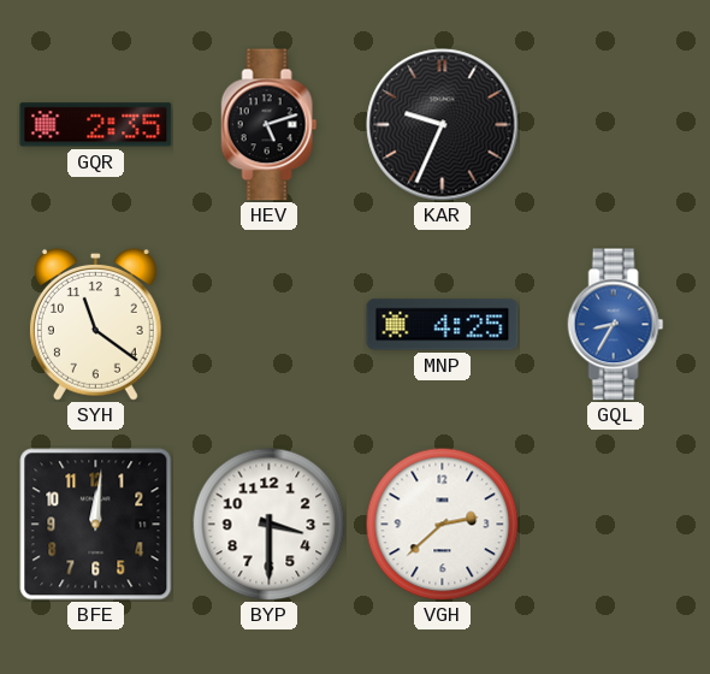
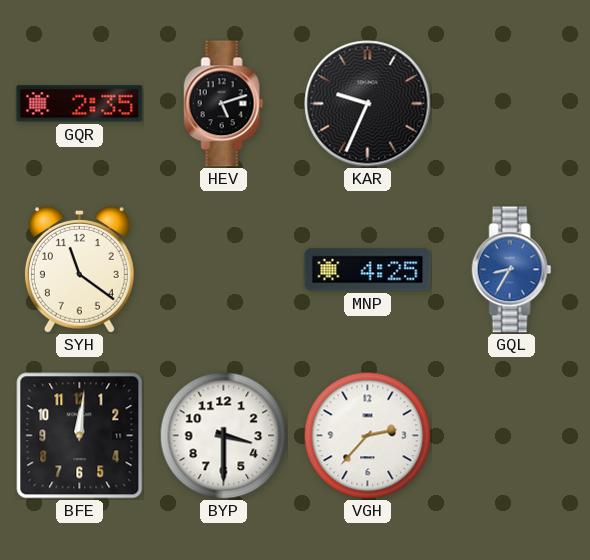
VGH: 2:38 -> 2:37
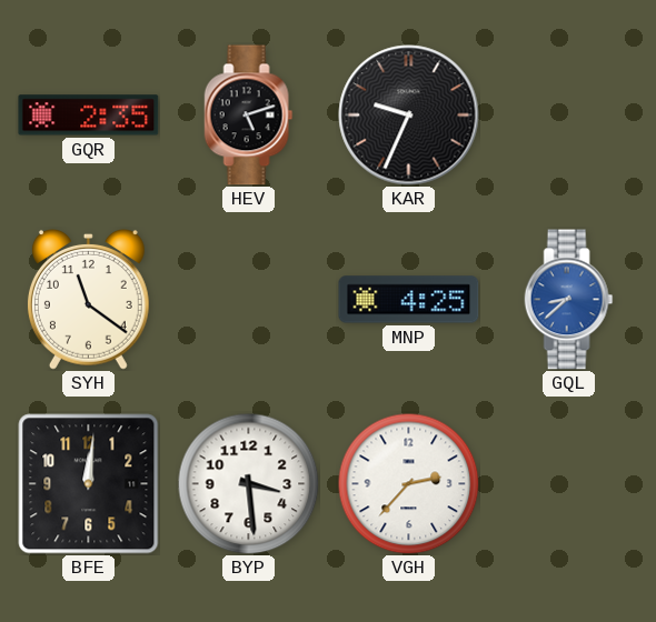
GQL: 8:35 -> 8:38
BYP: 3:30 -> 3:29
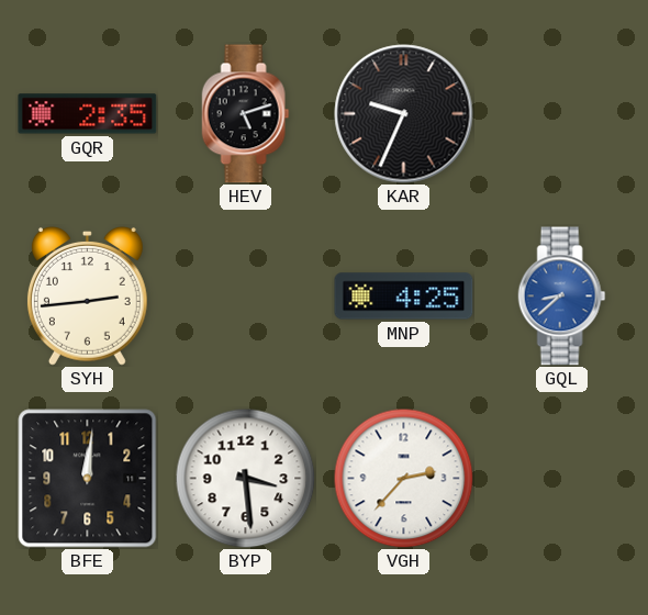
SYH: 11:21 -> 2:44
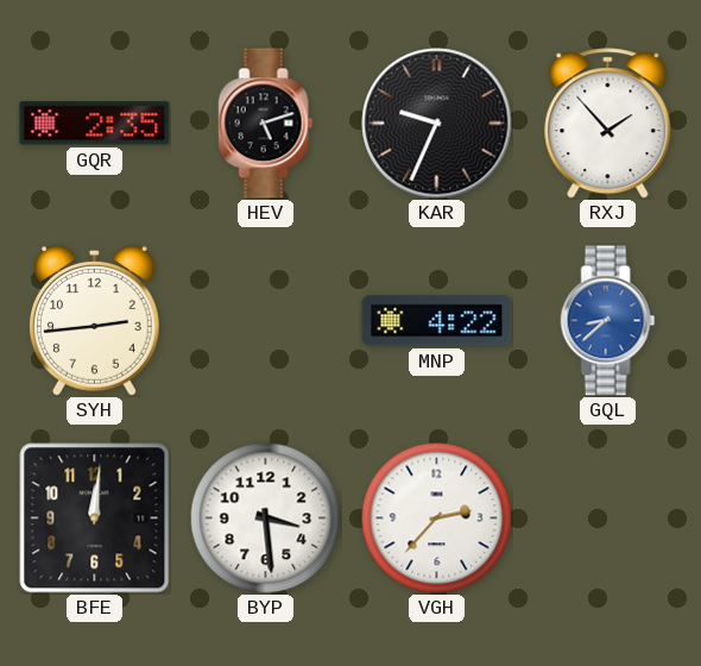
RXJ: none -> 1:53
MNP: 4:25 -> 4:22
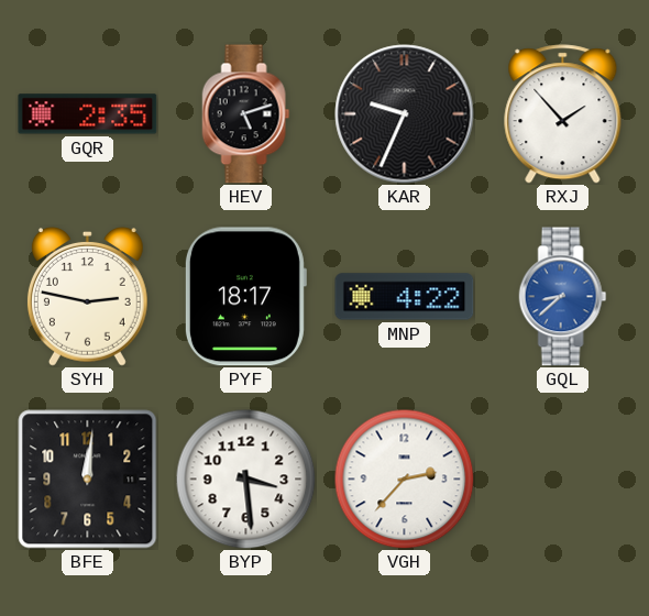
SYH: 2:44 -> 2:47
PYF: none -> 18:17
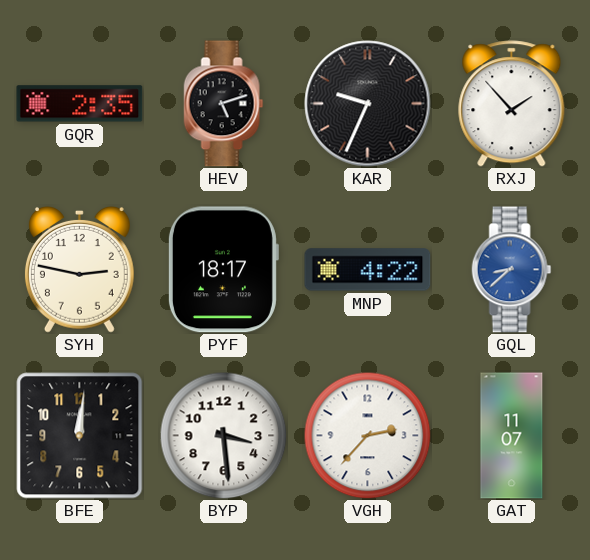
GAT: none -> 11:07
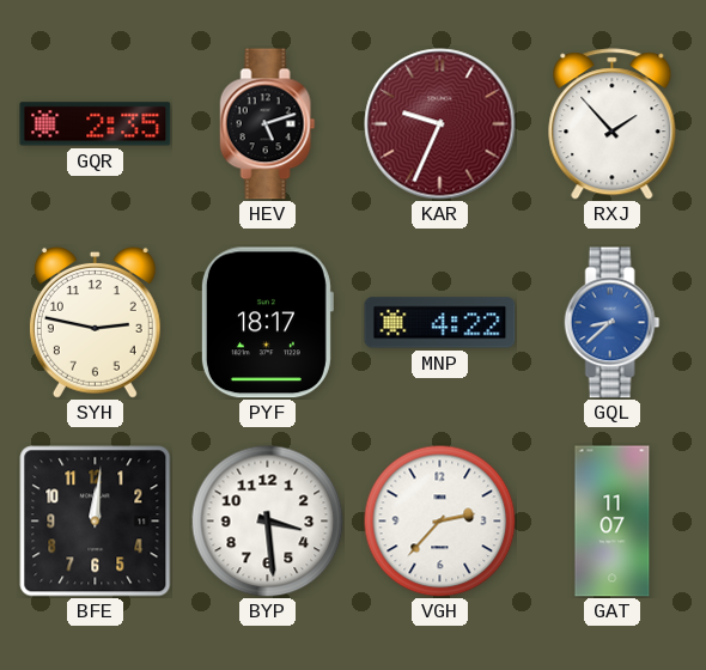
KAR dial: black -> burgundy
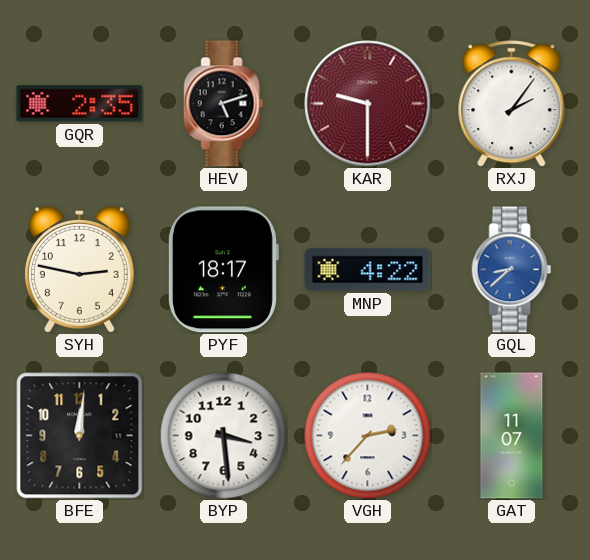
KAR: 9:34 -> 9:30
RXJ: 1:53 -> 2:06
